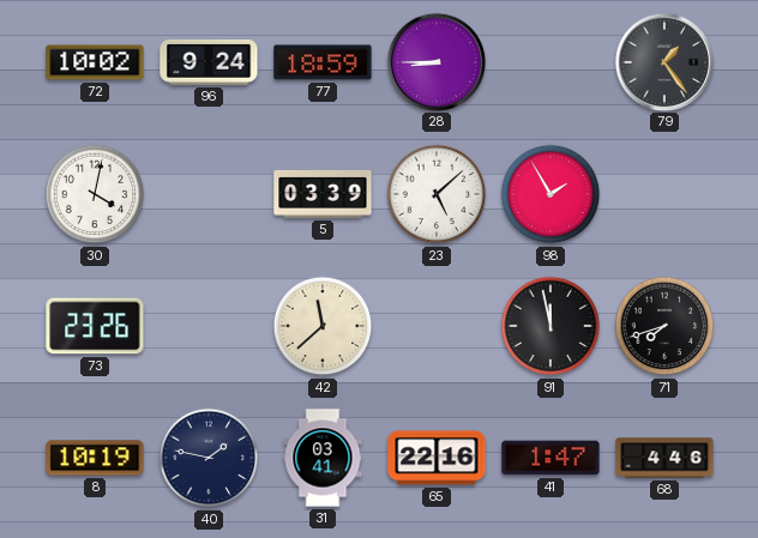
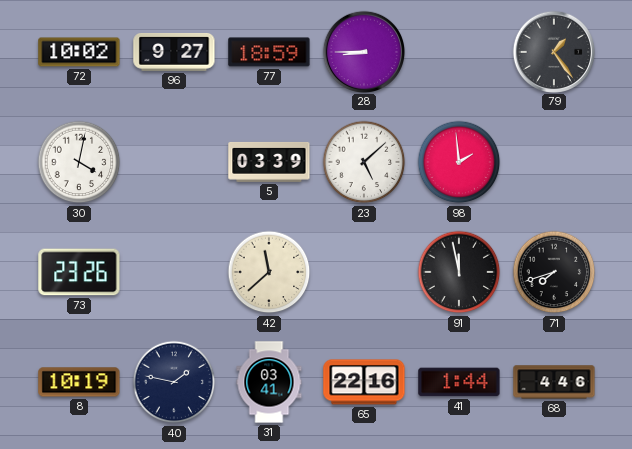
96: 9:24 -> 9:27
98: 1:55 -> 1:59
41: 1:47 -> 1:44
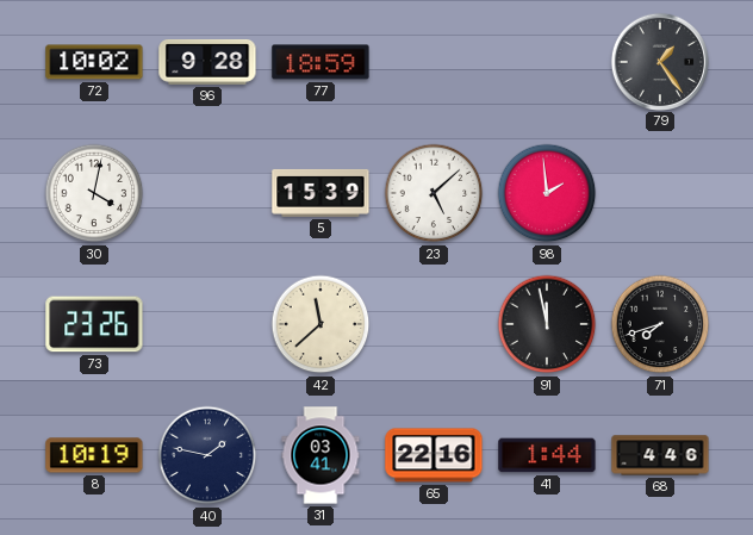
96: 9:27 -> 9:28
28: 8:45 -> none
5: 03:39 -> 15:39
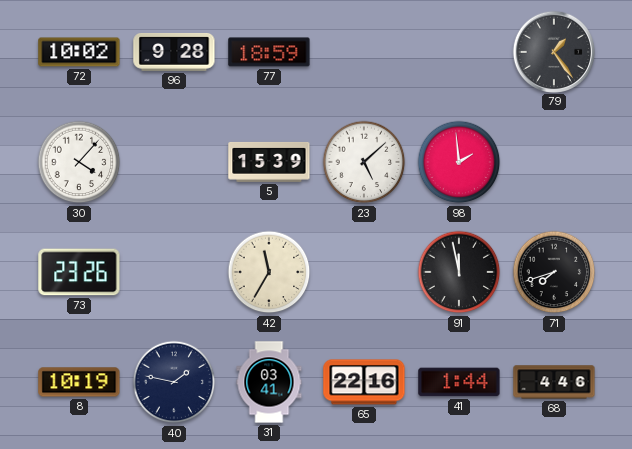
30: 4:02 -> 4:07
42: 11:38 -> 11:35
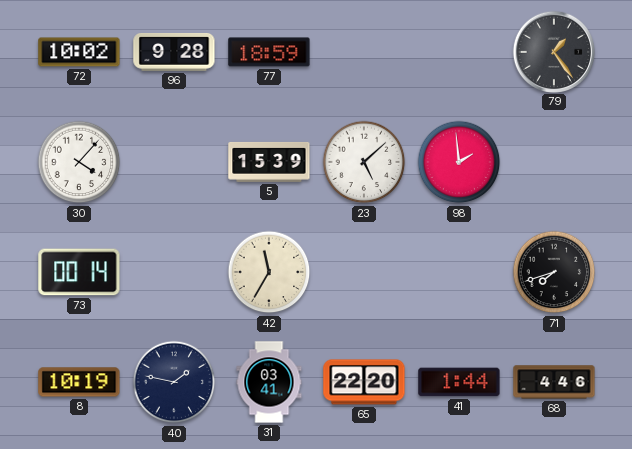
73: 23:26 -> 00:14
91: 11:58 -> none
65: 22:16 -> 22:20
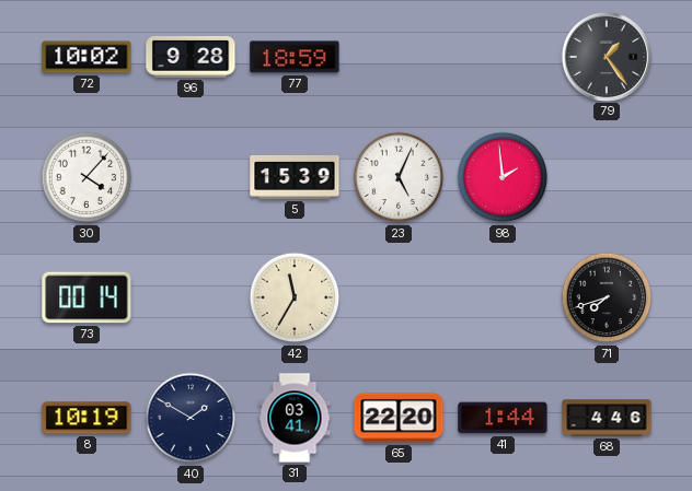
23: 5:08 -> 5:04
40: 1:47 -> 1:50
